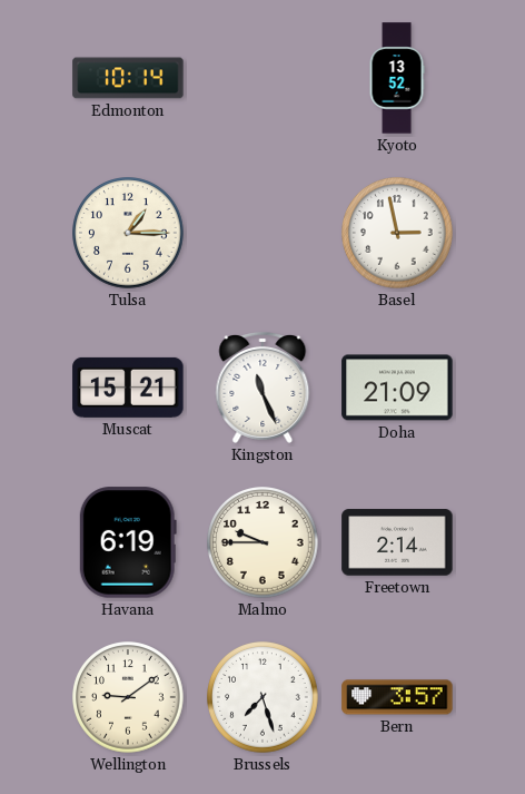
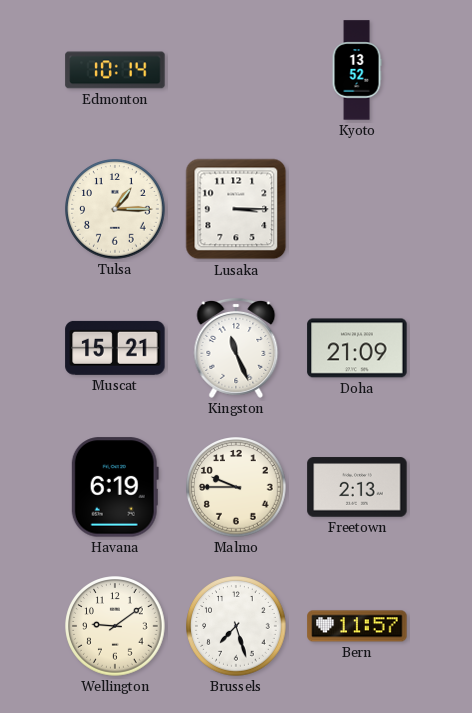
Lusaka: none -> 3:15
Basel: 2:58 -> none
Freetown: 2:14 -> 2:13
Bern: 3:57 -> 11:57
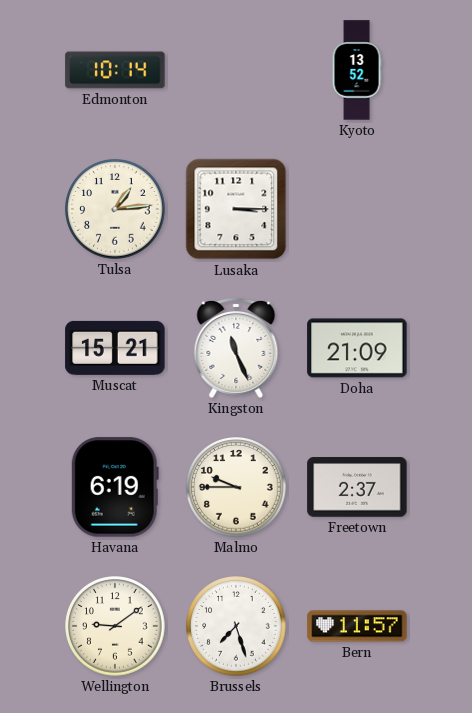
Tulsa: 1:15 -> 1:14
Freetown: 2:13 -> 2:37
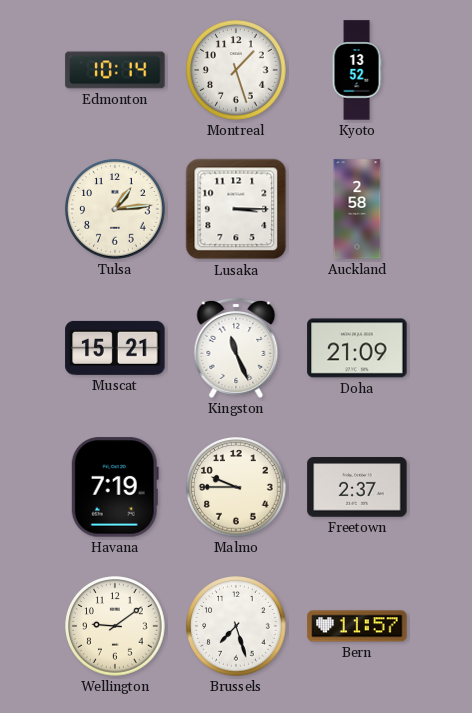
Montreal: none -> 1:27
Auckland: none -> 2:58
Havana: 6:19 -> 7:19
